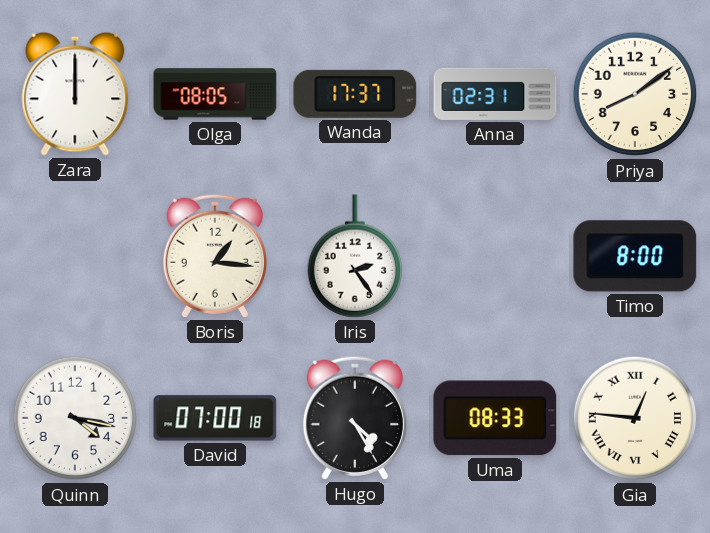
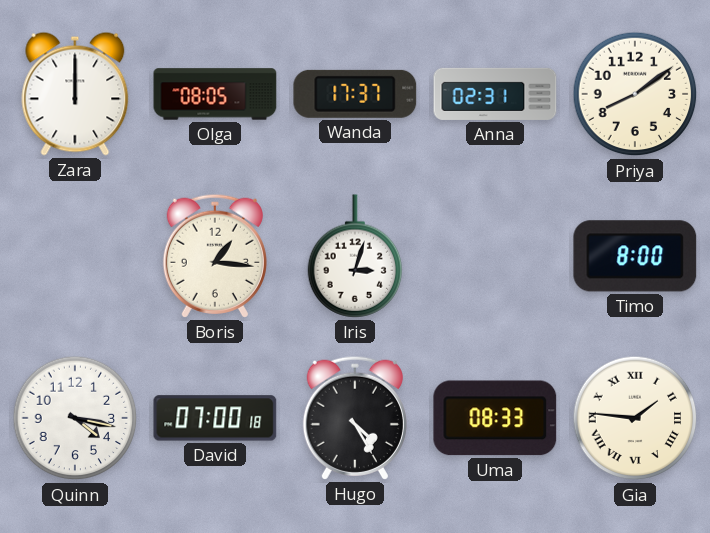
Iris: 2:24 -> 3:03
Gia: 12:46 -> 1:46
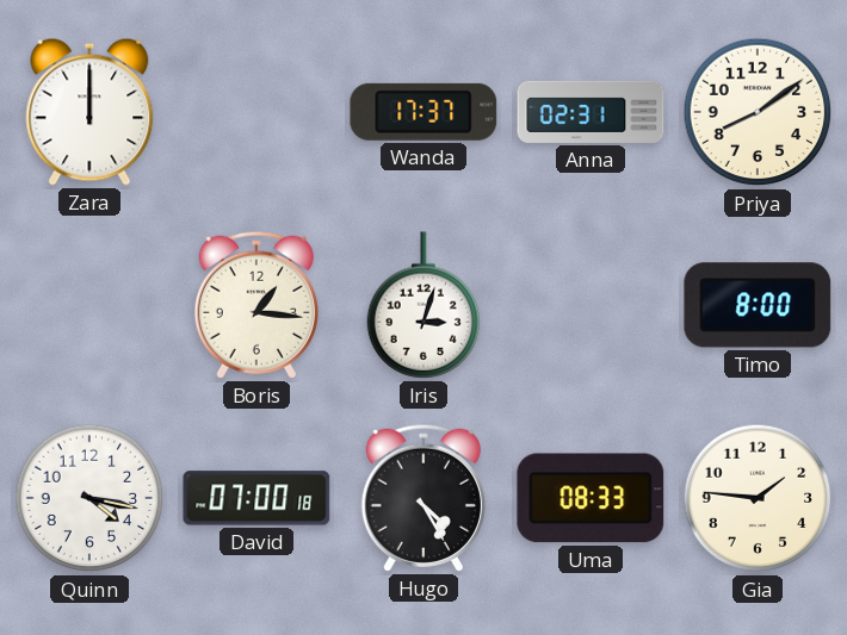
Olga: 08:05 -> none
Gia numerals: Roman -> Arabic
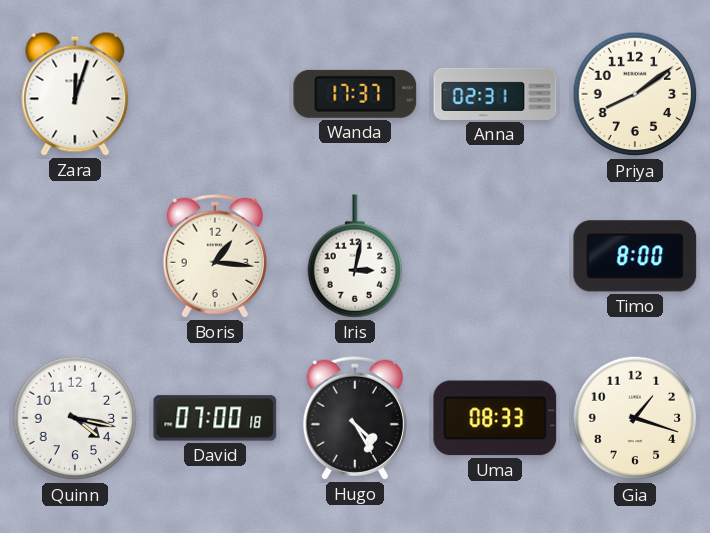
Zara: 12:00 -> 12:03
Iris: 3:03 -> 3:02
Gia: 1:46 -> 1:18
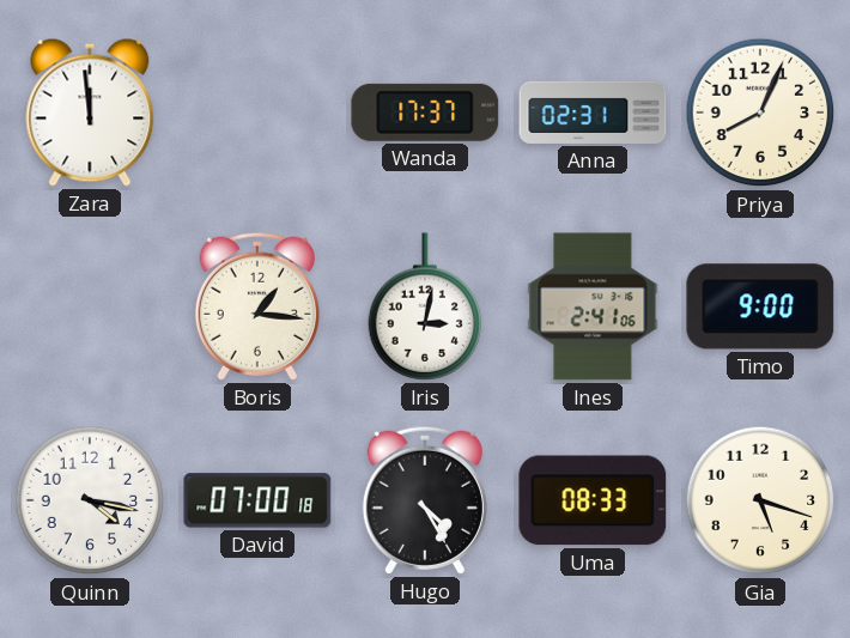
Zara: 12:03 -> 11:59
Priya: 8:09 -> 8:04
Ines: none -> 2:41
Timo: 8:00 -> 9:00
Gia: 1:18 -> 5:18
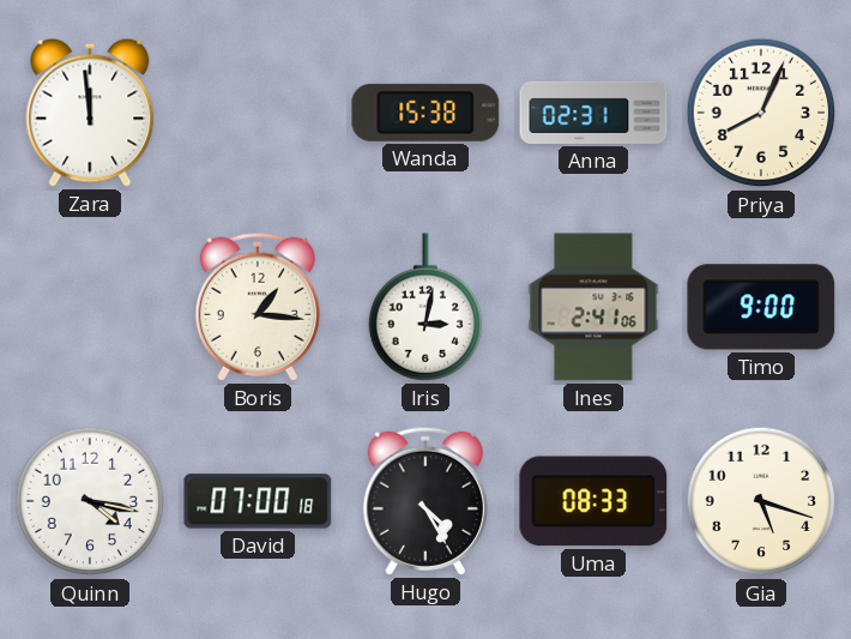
Wanda: 17:37 -> 15:38
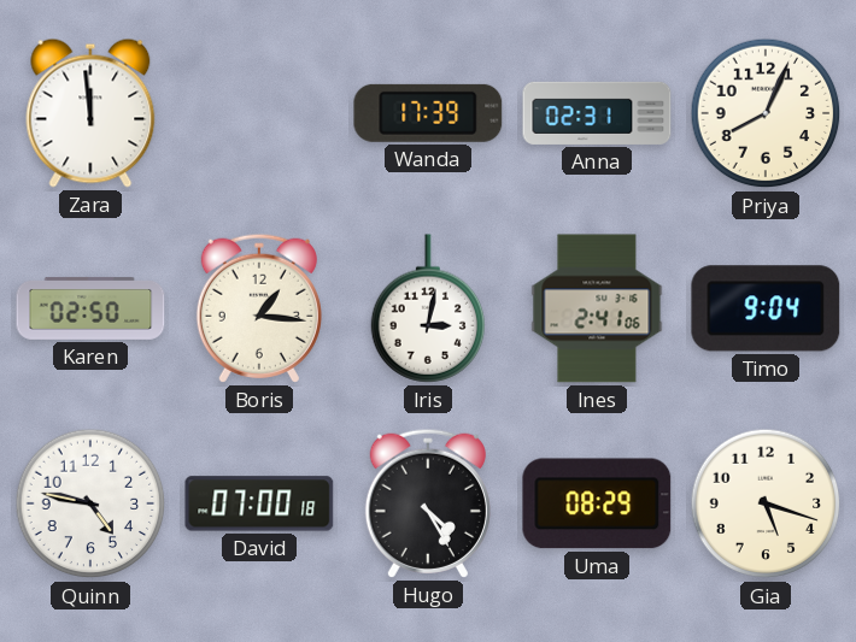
Wanda: 15:38 -> 17:39
Karen: none -> 02:50
Timo: 9:00 -> 9:04
Quinn: 4:17 -> 4:47
Uma: 08:33 -> 08:29
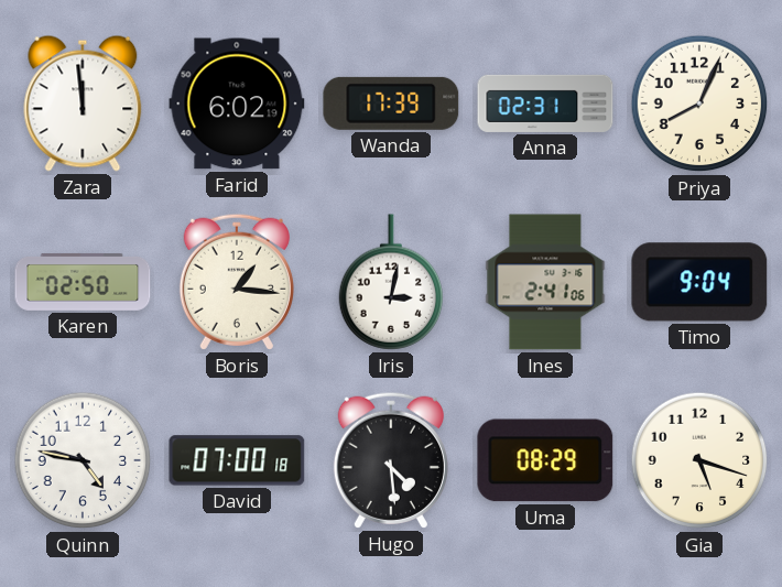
Farid: none -> 6:02
Hugo: 4:25 -> 4:29
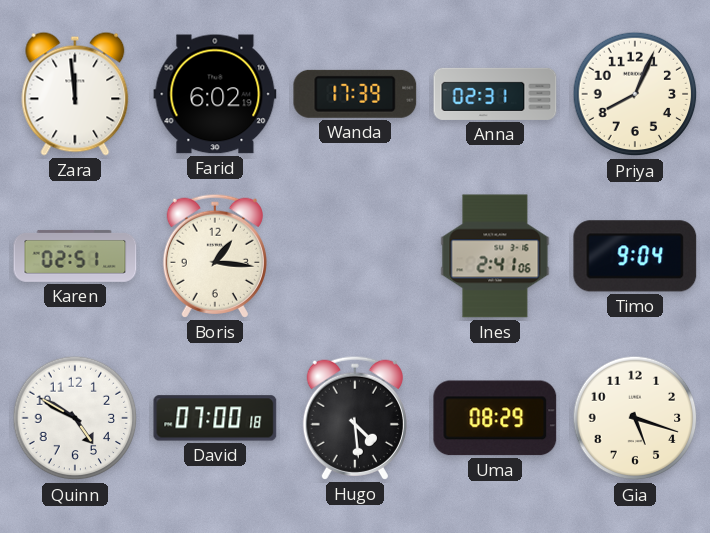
Karen: 02:50 -> 02:51
Iris: 3:02 -> none
Quinn: 4:47 -> 4:50
